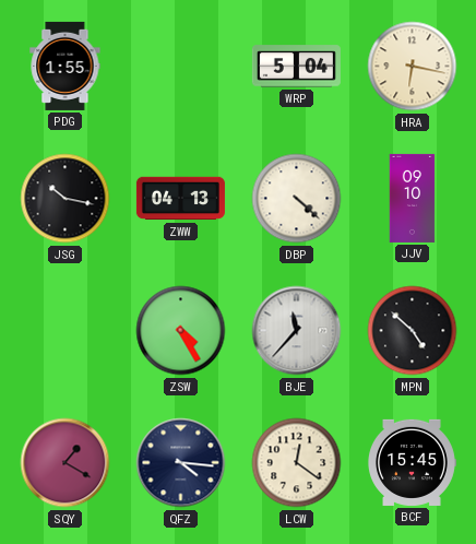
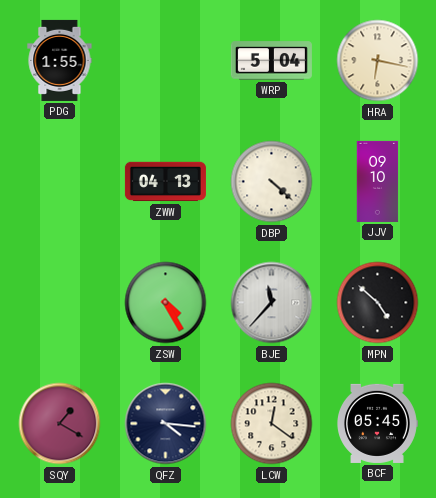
JSG: 10:17 -> none
BCF: 15:45 -> 05:45
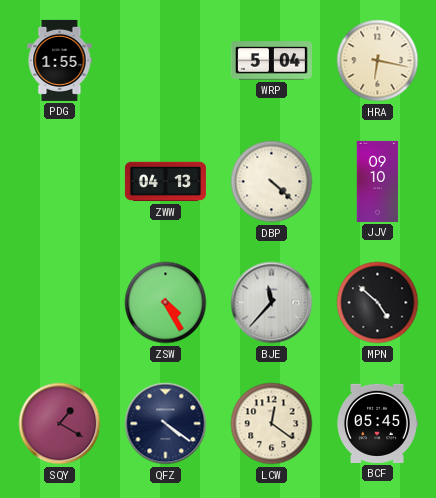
QFZ: 4:16 -> 4:21
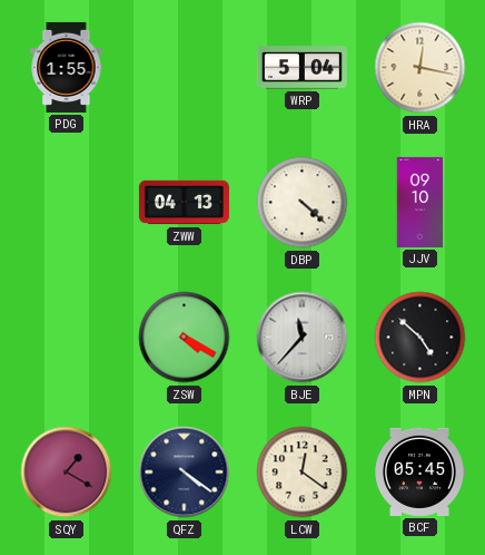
HRA: 6:17 -> 12:17
ZSW: 4:25 -> 4:20
